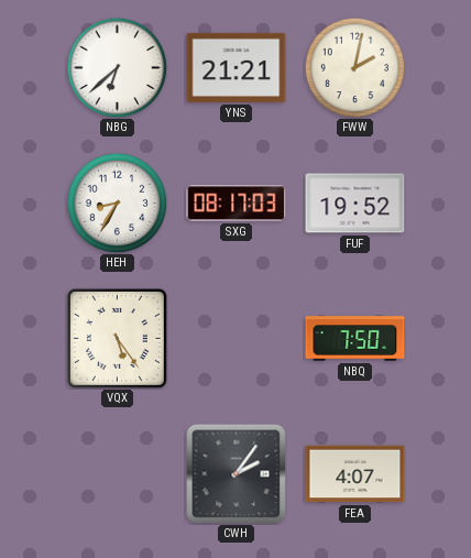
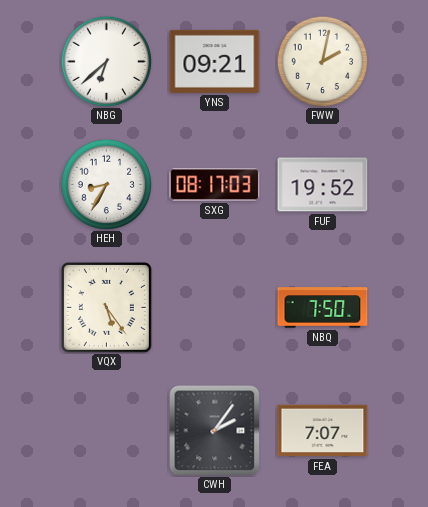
YNS: 21:21 -> 09:21
FEA: 4:07 -> 7:07
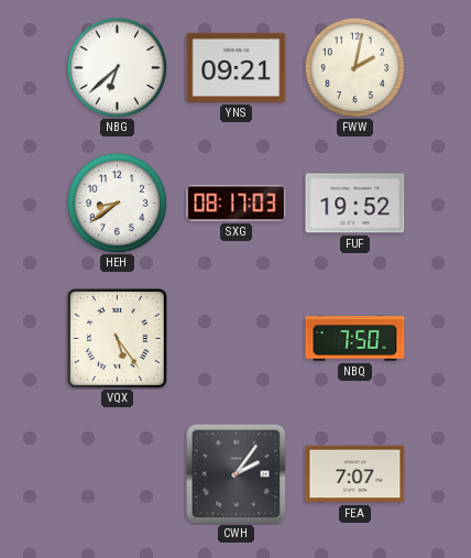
HEH: 8:35 -> 8:39
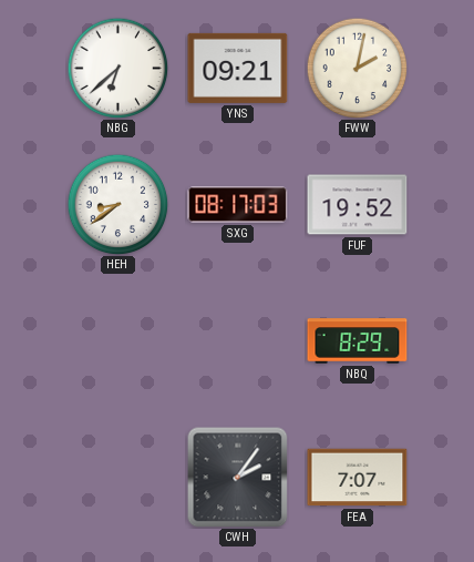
VQX: 5:24 -> none
NBQ: 7:50 -> 8:29
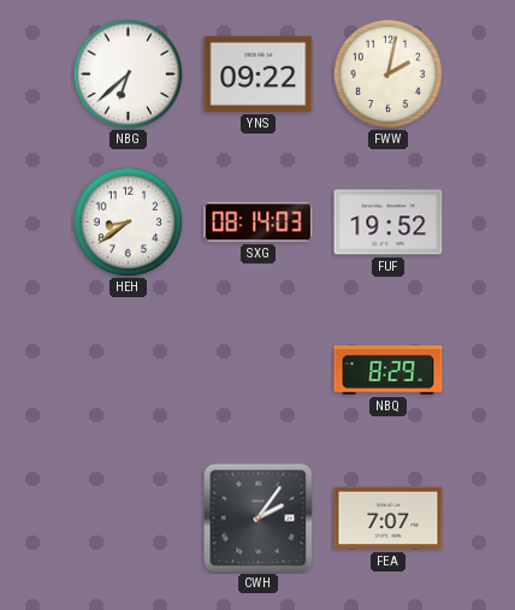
YNS: 09:21 -> 09:22
SXG: 08:17 -> 08:14
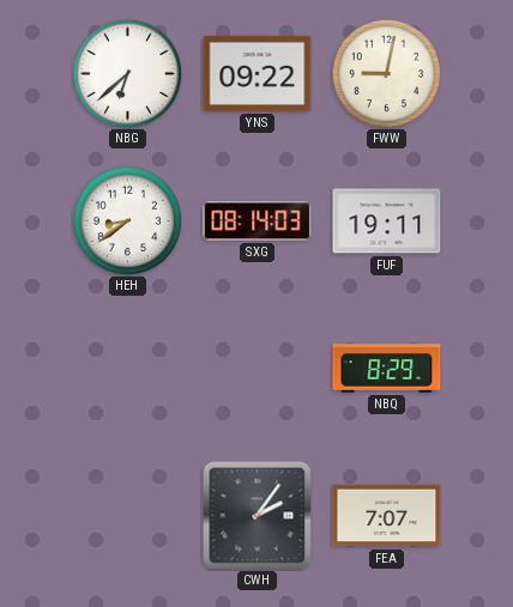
FWW: 2:02 -> 9:02
FUF: 19:52 -> 19:11
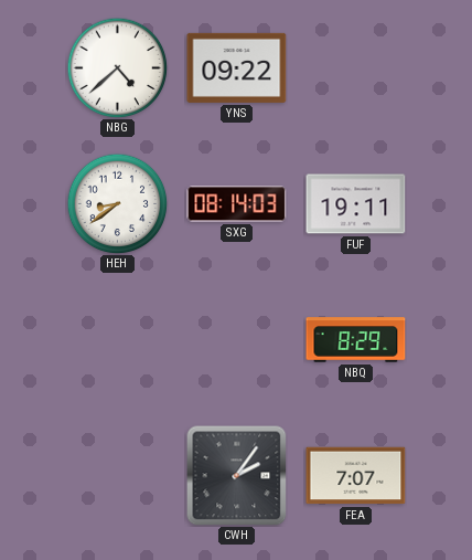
NBG: 6:38 -> 4:38
FWW: 9:02 -> none
